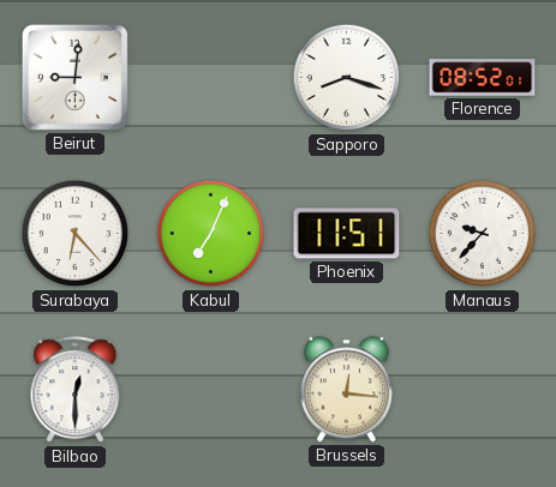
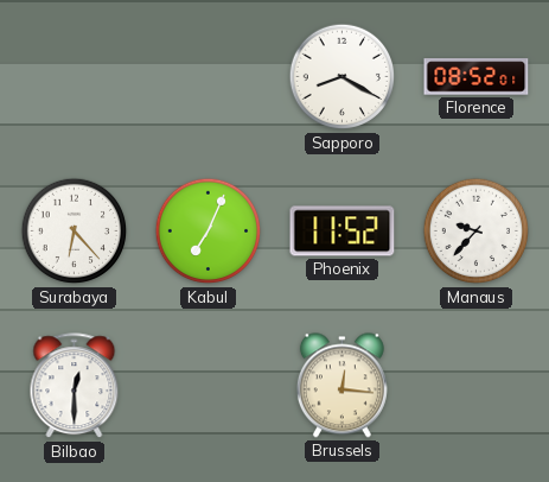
Beirut: 9:01 -> none
Sapporo: 8:18 -> 8:20
Phoenix: 11:51 -> 11:52
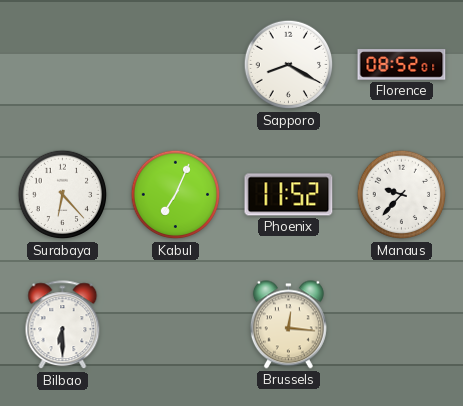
Bilbao: 12:30 -> 6:30
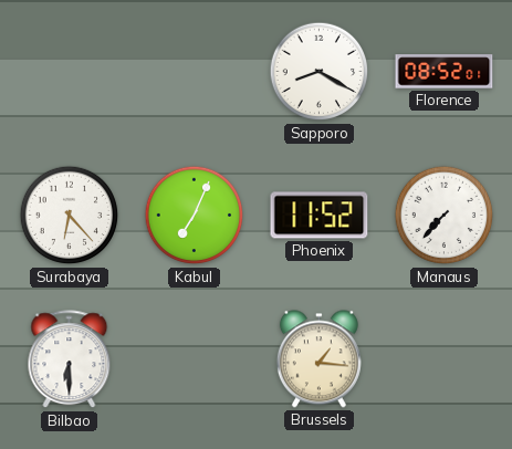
Manaus: 9:37 -> 7:37
Brussels: 12:16 -> 1:16
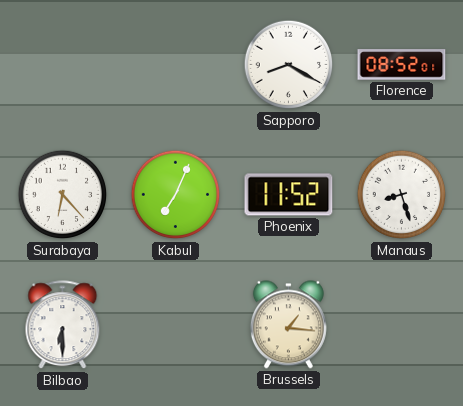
Manaus: 7:37 -> 8:27
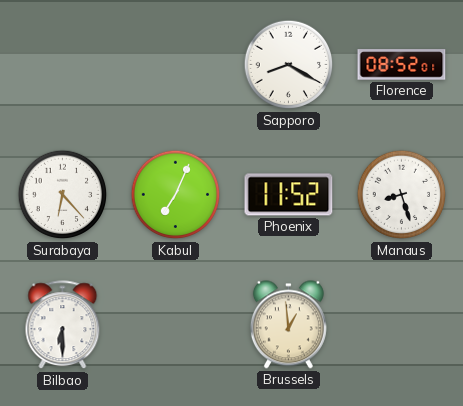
Brussels: 1:16 -> 12:59
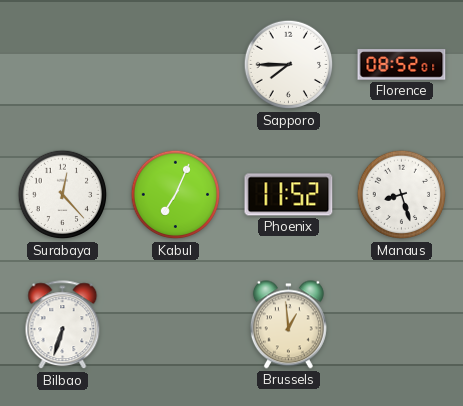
Sapporo: 8:20 -> 7:45
Surabaya: 6:23 -> 12:23
Bilbao: 6:30 -> 6:33
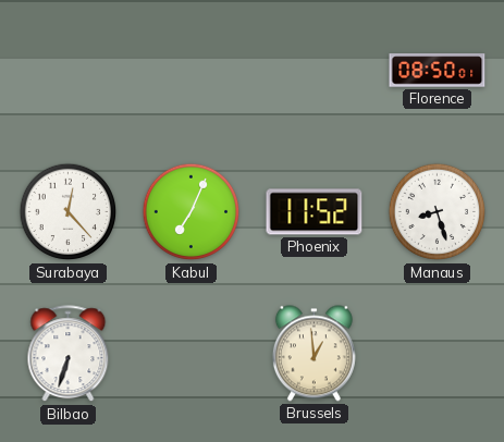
Sapporo: 7:45 -> none
Florence: 08:52 -> 08:50
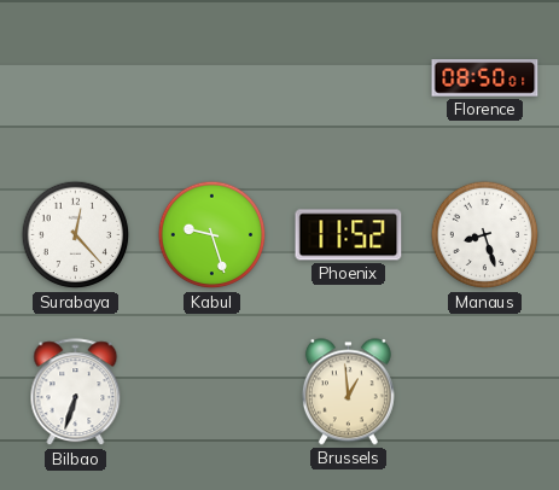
Kabul: 7:04 -> 9:27
